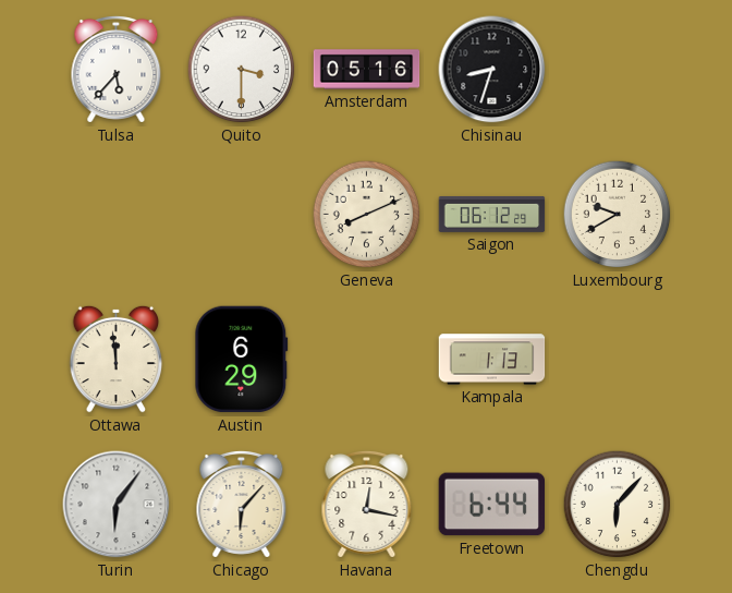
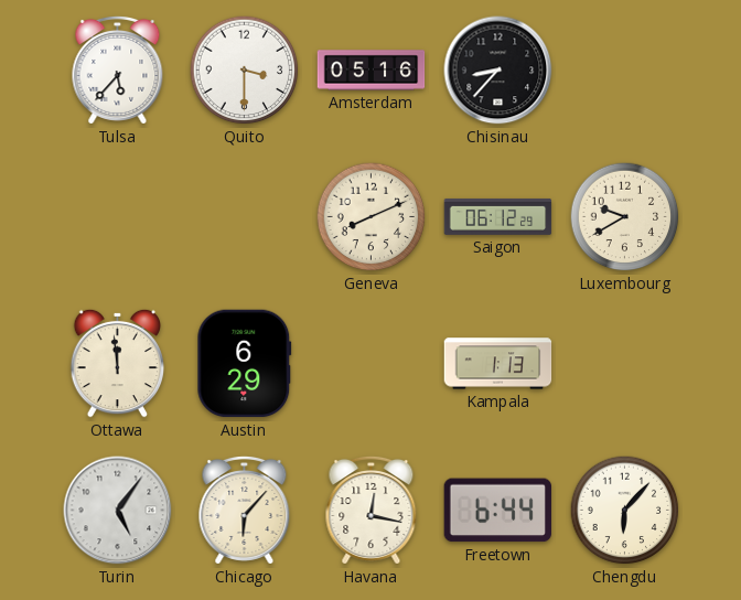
Chisinau: 8:33 -> 8:37
Turin: 6:06 -> 5:06
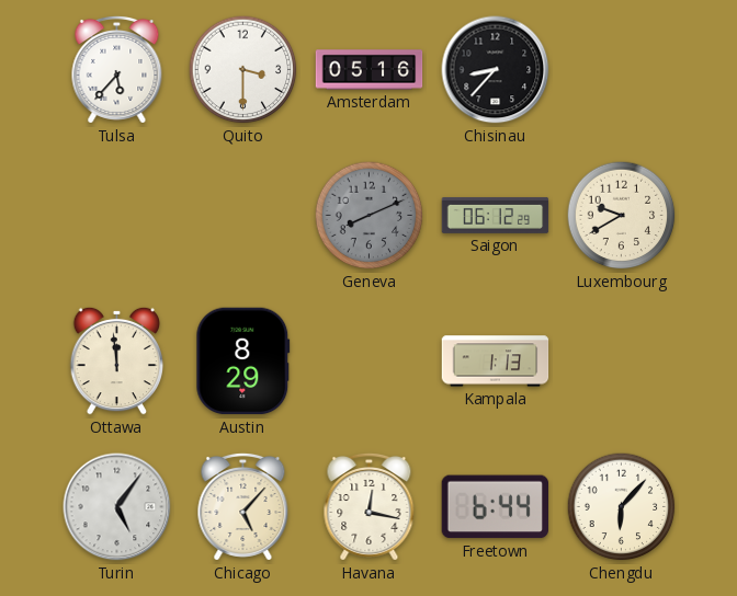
Geneva dial: cream -> grey
Austin: 6:29 -> 8:29
Chicago: 6:07 -> 5:07
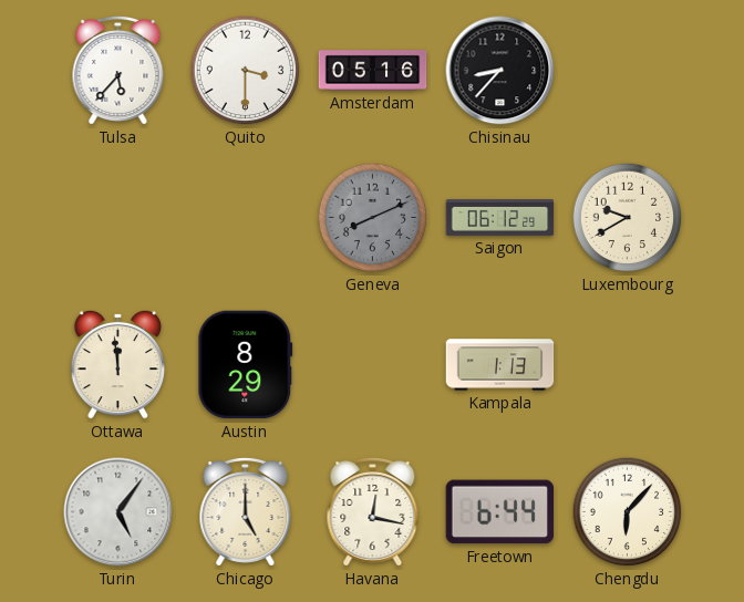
Chicago: 5:07 -> 5:00
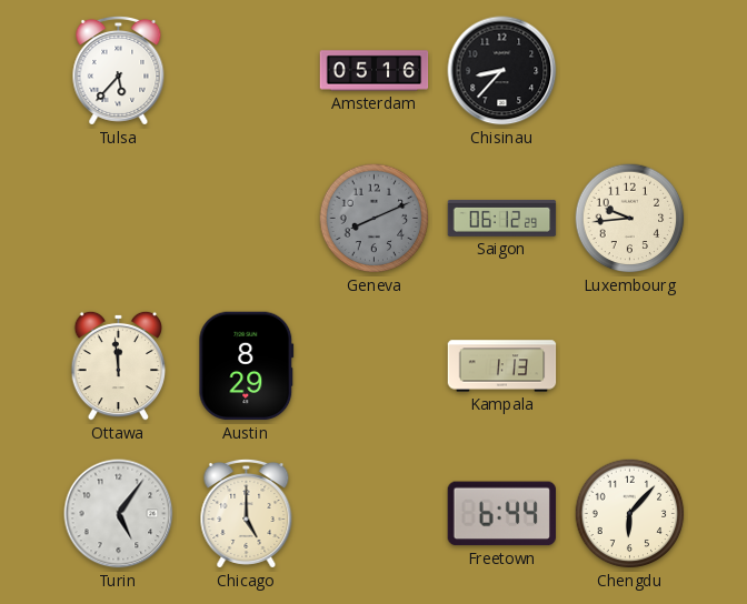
Quito: 3:30 -> none
Luxembourg: 9:40 -> 9:44
Havana: 12:17 -> none
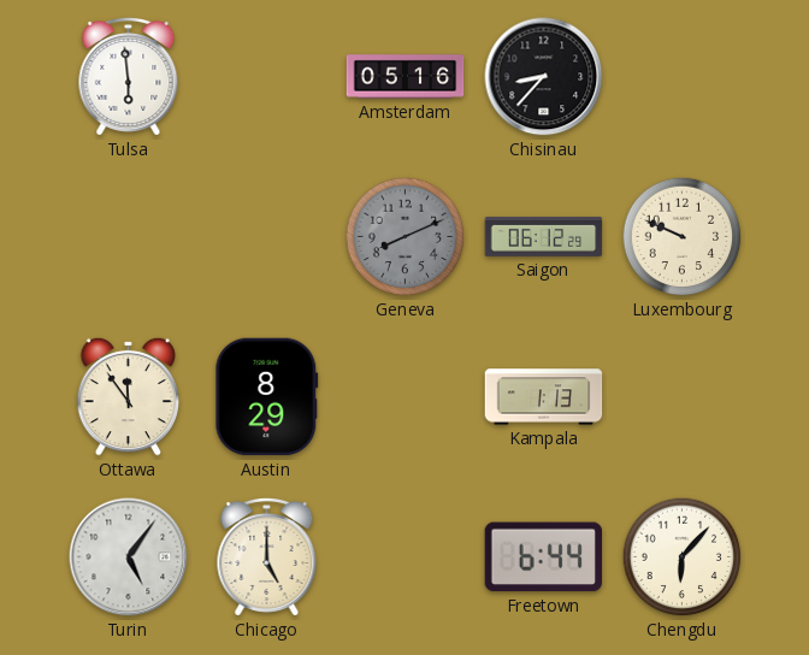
Tulsa: 5:37 -> 5:59
Luxembourg: 9:44 -> 9:49
Ottawa: 11:59 -> 11:54
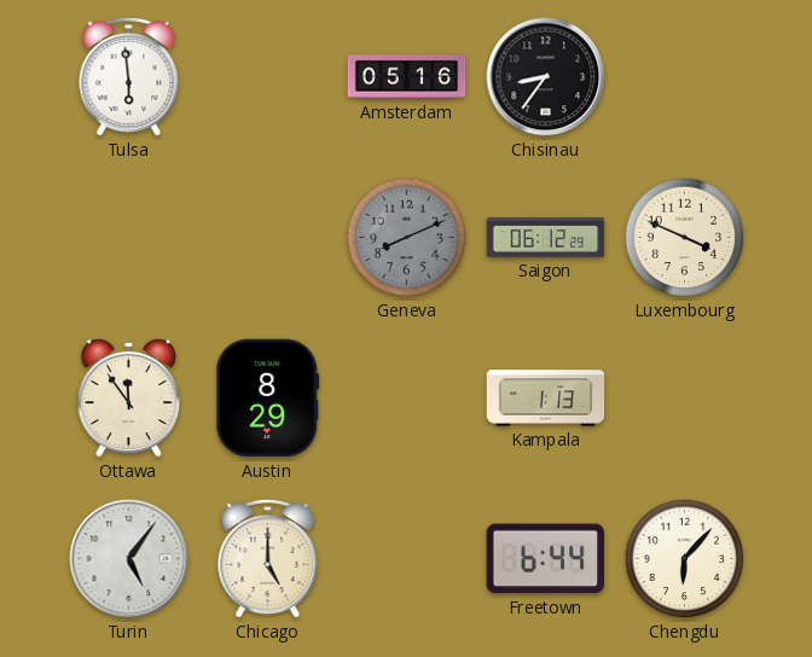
Chisinau: 8:37 -> 8:36
Luxembourg: 9:49 -> 3:49
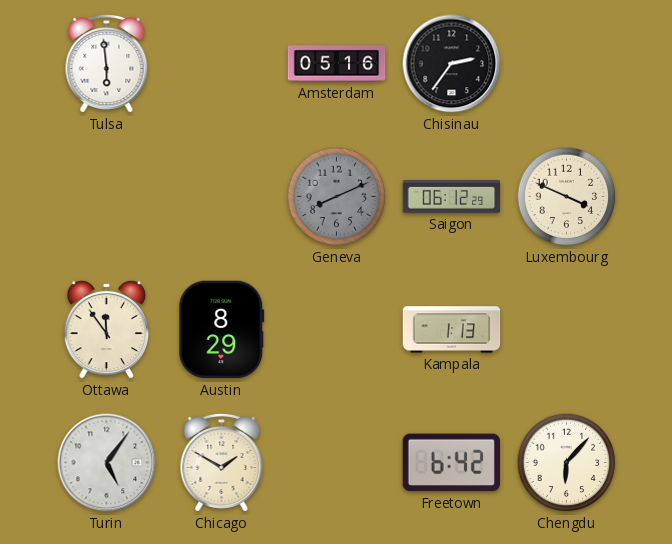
Chisinau: 8:36 -> 2:36
Chicago: 5:00 -> 1:50
Freetown: 6:44 -> 6:42
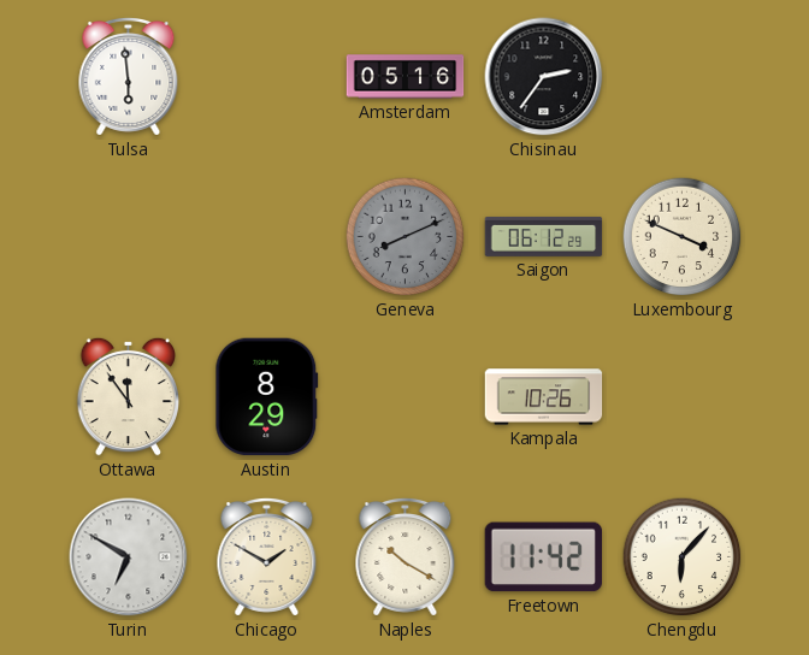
Kampala: 1:13 -> 10:26
Turin: 5:06 -> 6:50
Naples: none -> 10:20
Freetown: 6:42 -> 11:42
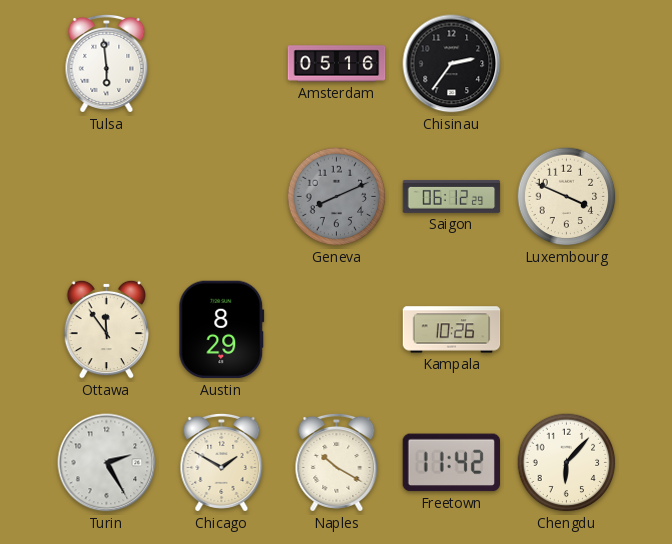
Turin: 6:50 -> 2:25
